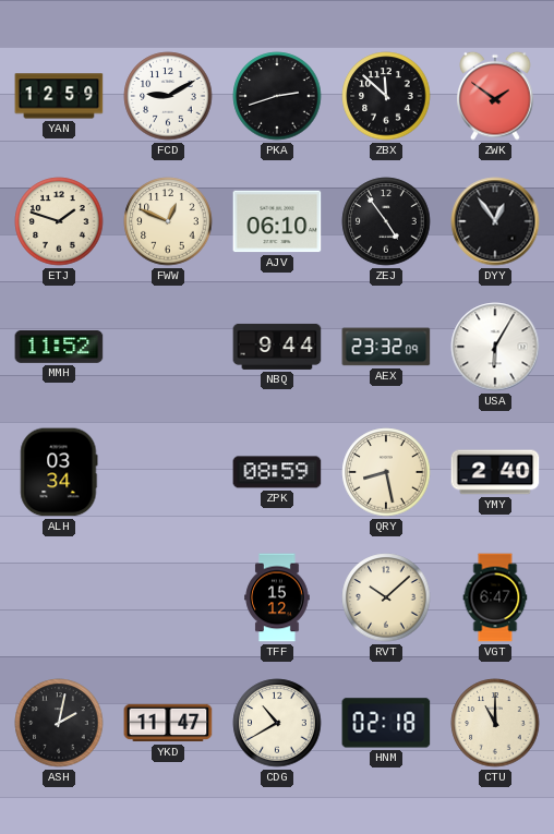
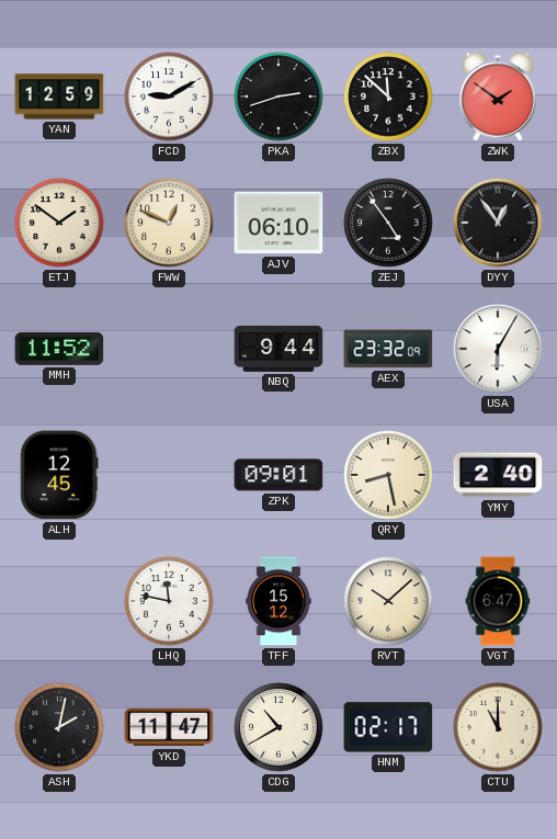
ETJ: 1:48 -> 1:51
ALH: 03:34 -> 12:45
ZPK: 08:59 -> 09:01
LHQ: none -> 11:47
HNM: 02:18 -> 02:17
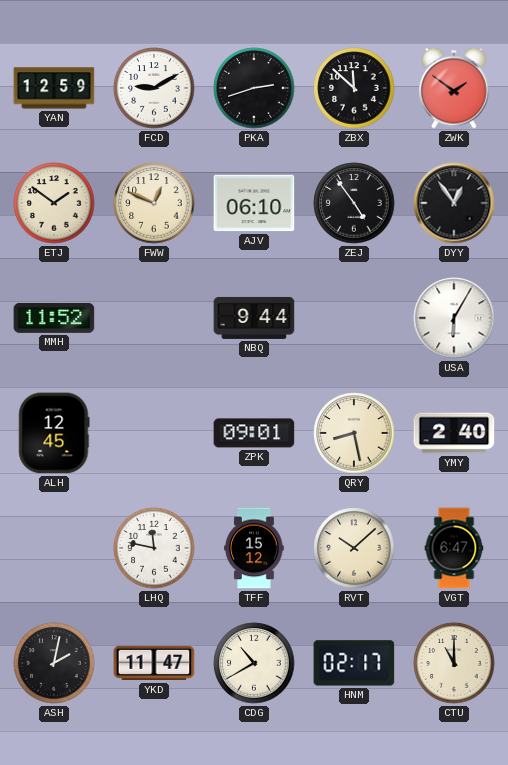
AEX: 23:32 -> none
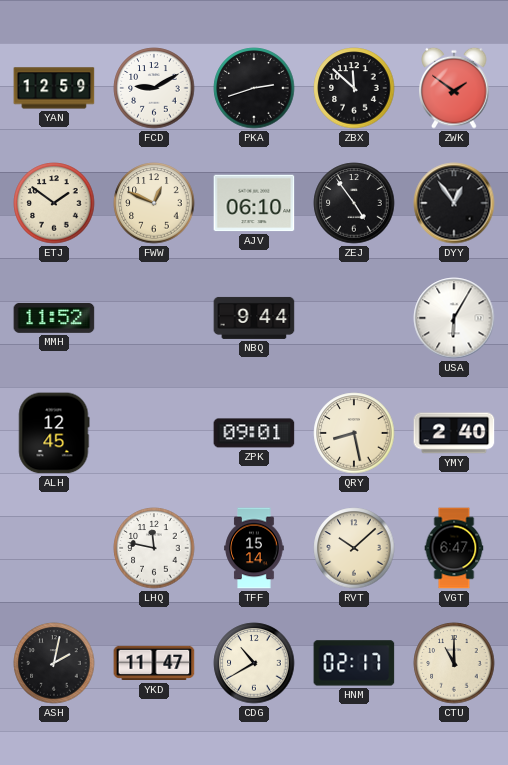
TFF: 15:12 -> 15:14
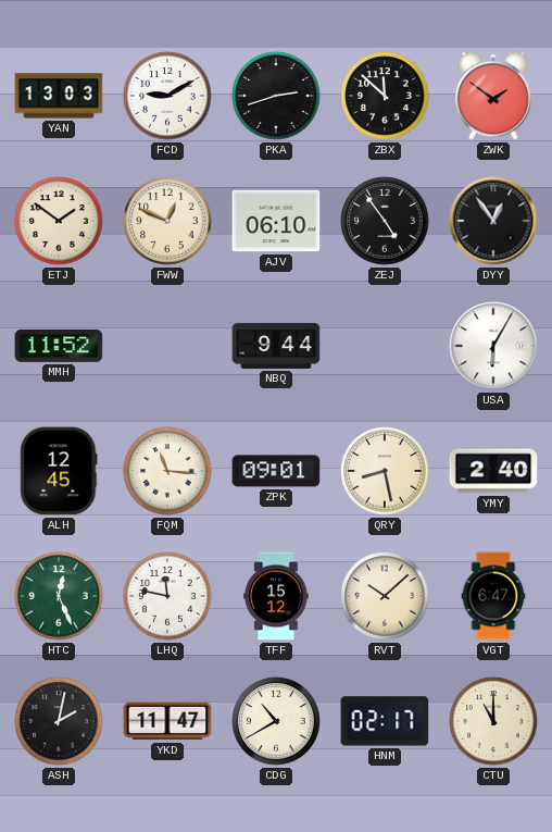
YAN: 12:59 -> 13:03
FQM: none -> 11:16
HTC: none -> 12:26
TFF: 15:14 -> 15:12
